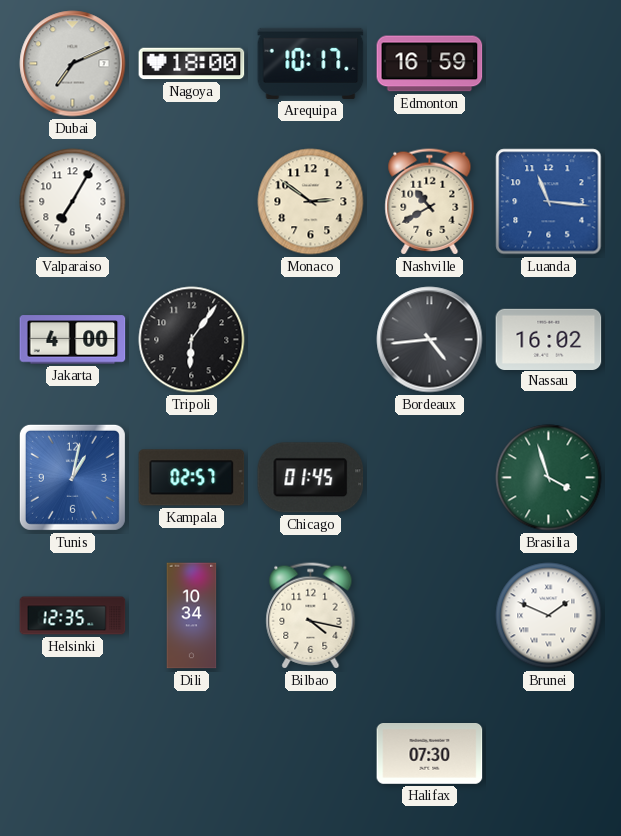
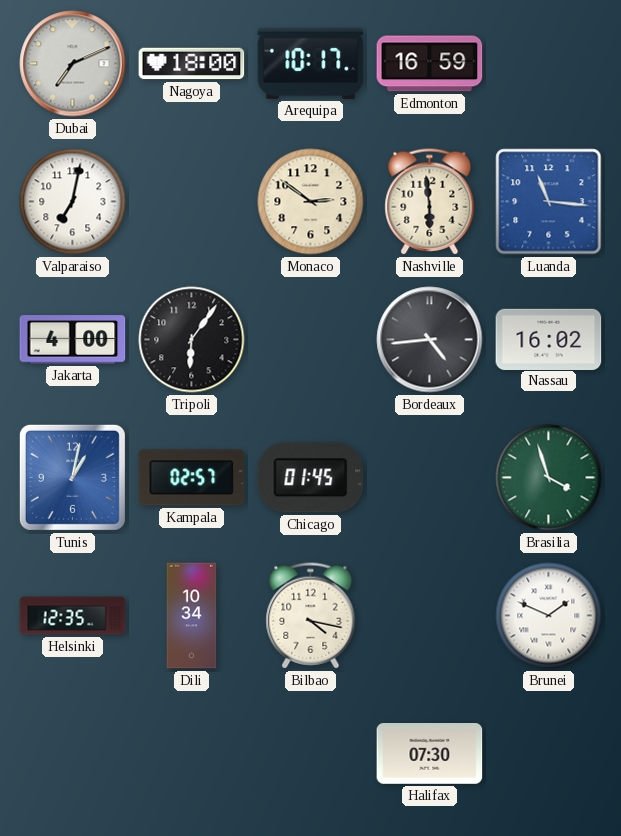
Valparaiso: 7:05 -> 7:02
Nashville: 10:40 -> 5:59
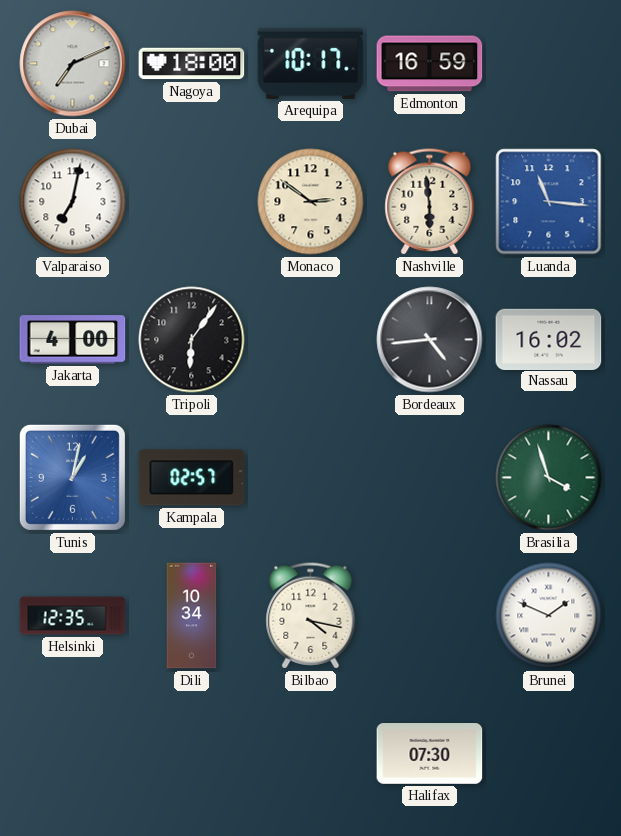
Chicago: 01:45 -> none
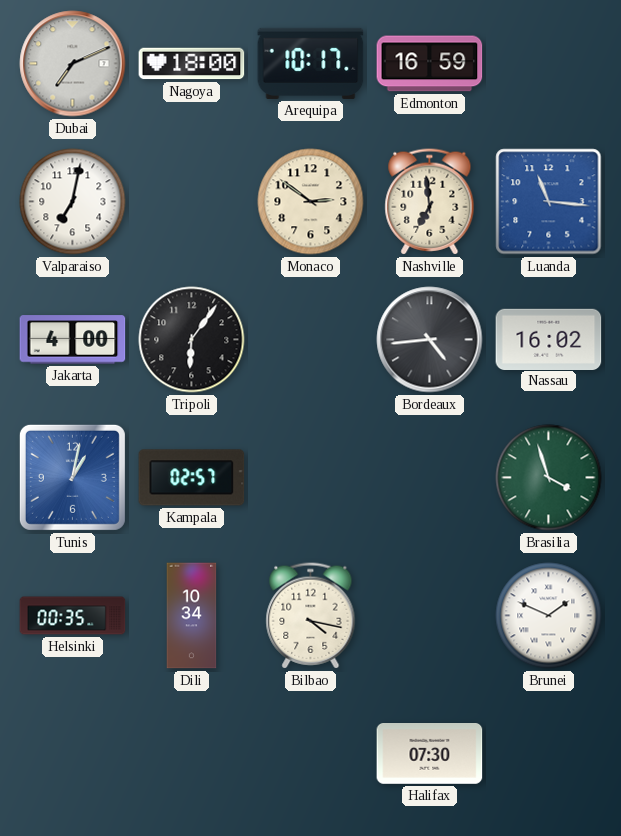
Nashville: 5:59 -> 6:59
Helsinki: 12:35 -> 00:35
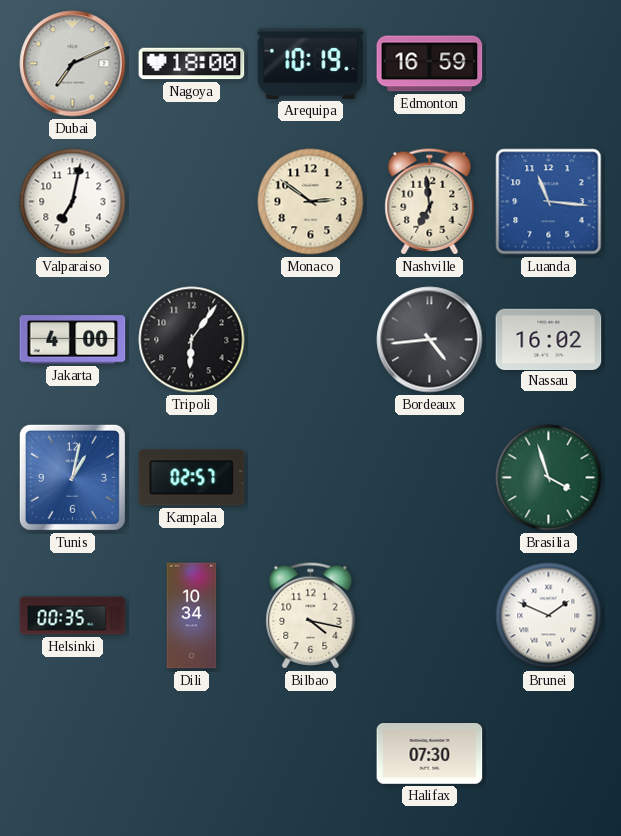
Arequipa: 10:17 -> 10:19
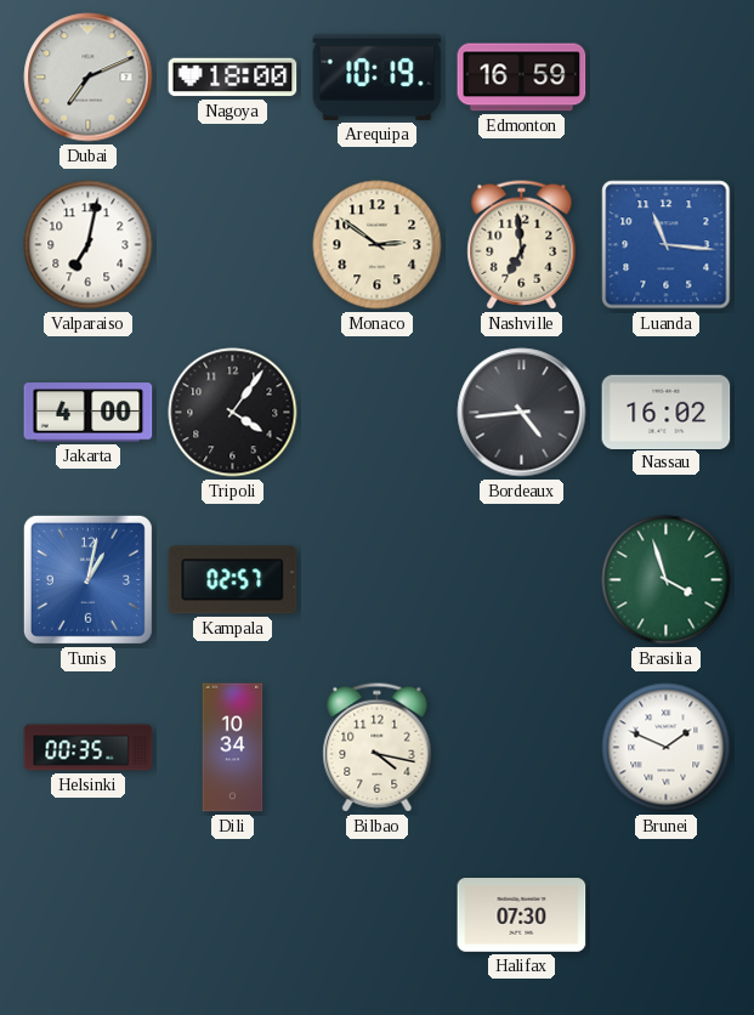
Tripoli: 6:06 -> 4:06
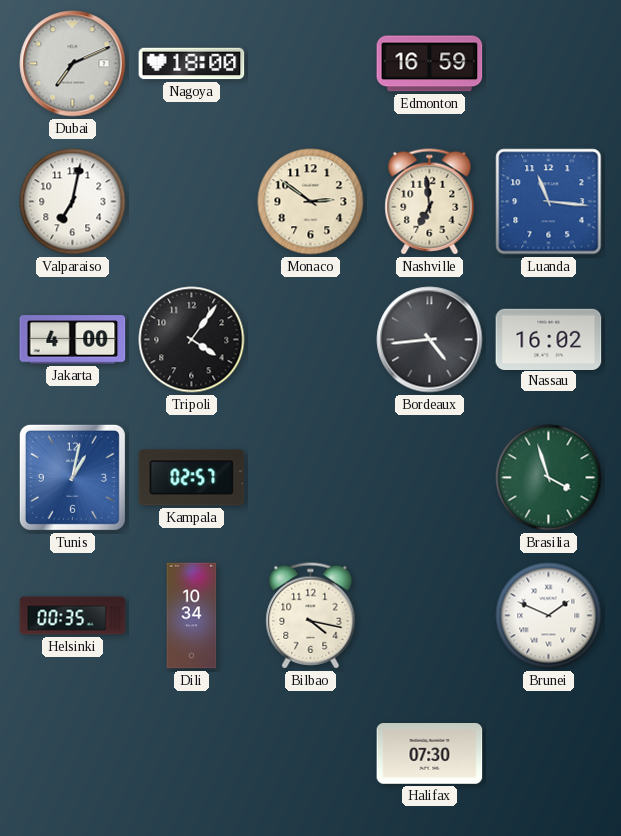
Arequipa: 10:19 -> none
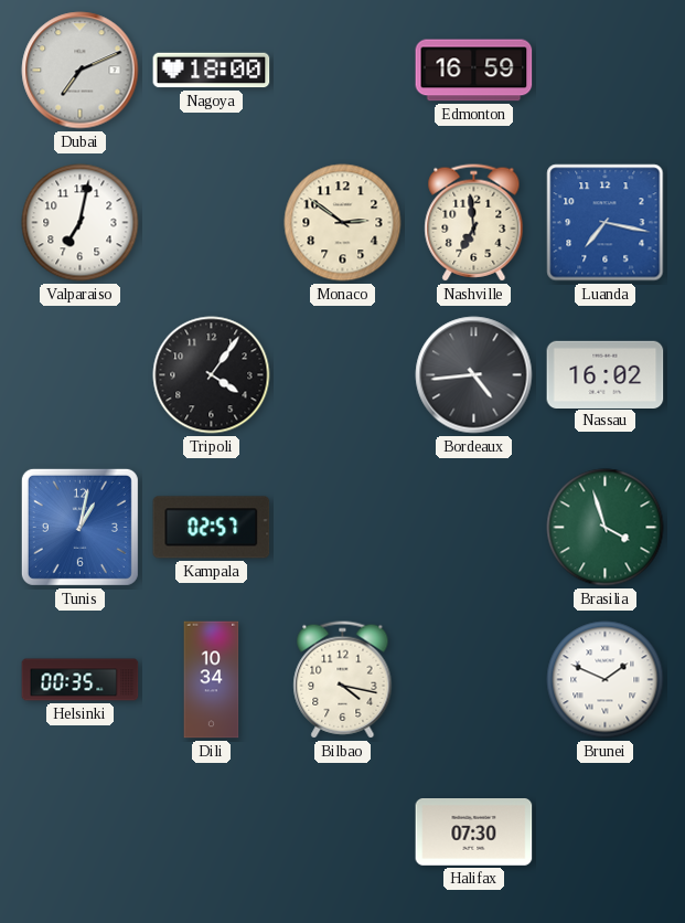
Luanda: 11:16 -> 7:17
Jakarta: 4:00 -> none
